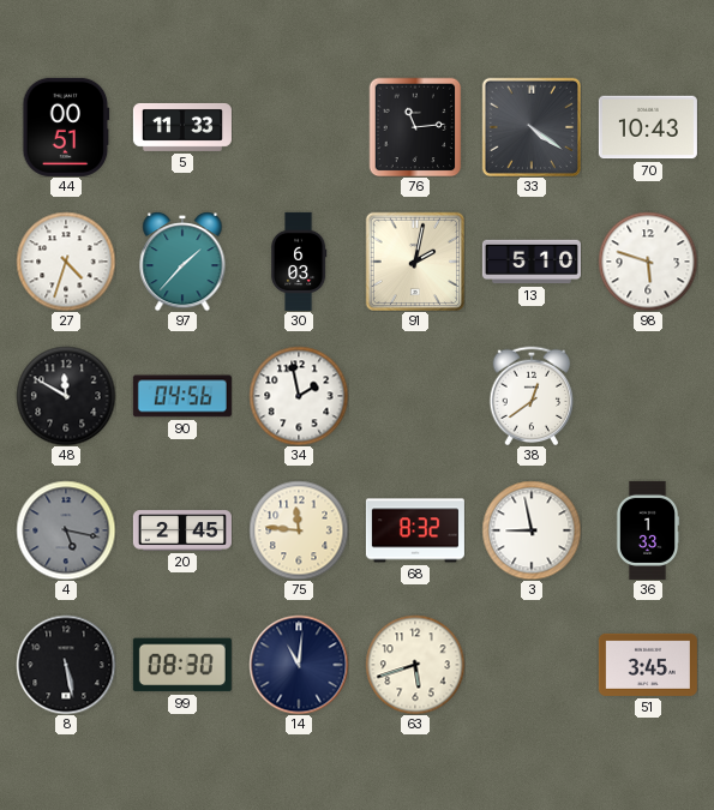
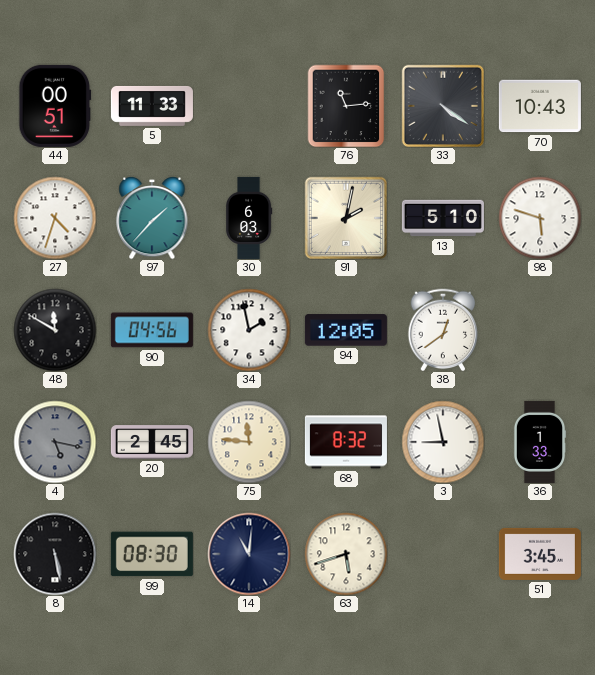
94: none -> 12:05
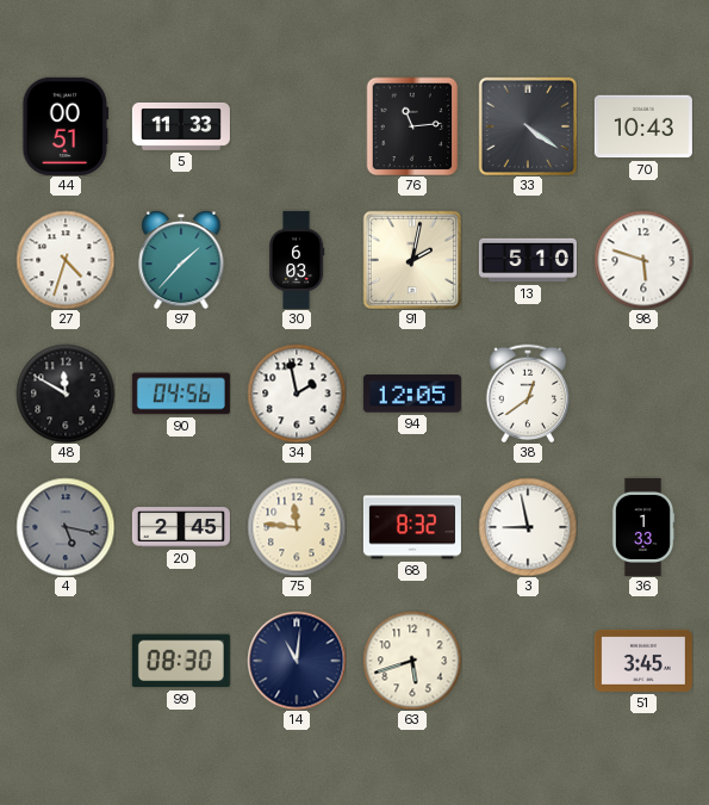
8: 5:28 -> none
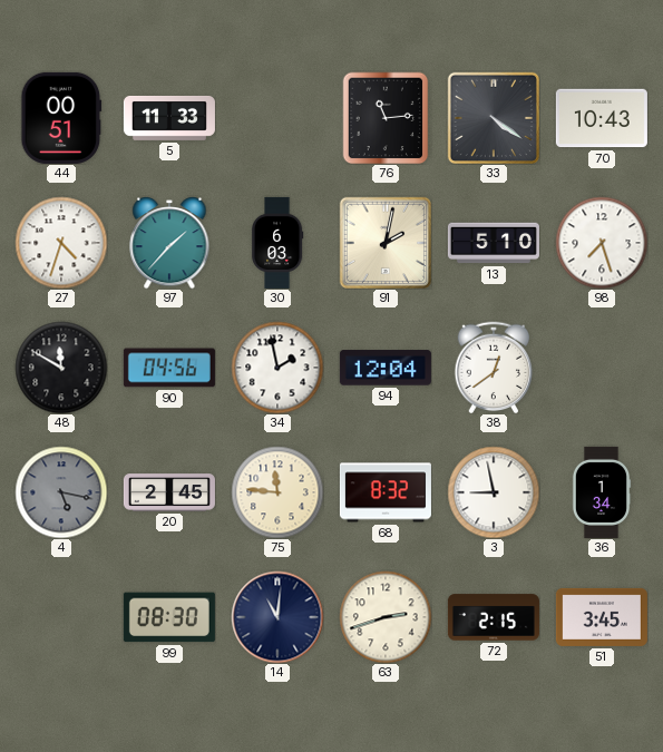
98: 5:48 -> 7:27
94: 12:05 -> 12:04
36: 1:33 -> 1:34
63: 5:42 -> 2:42
72: none -> 2:15
